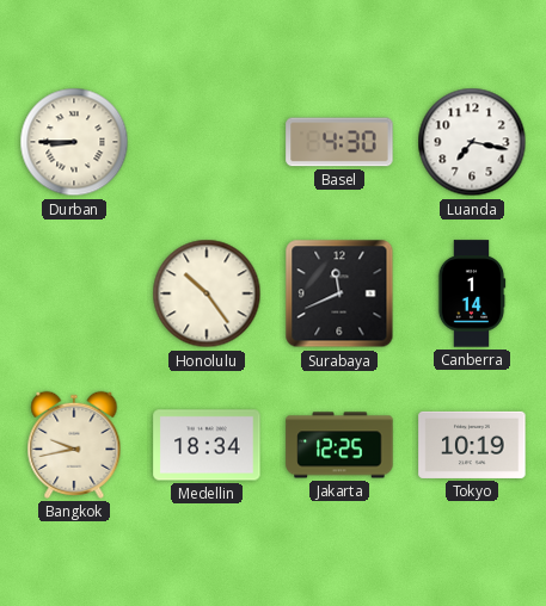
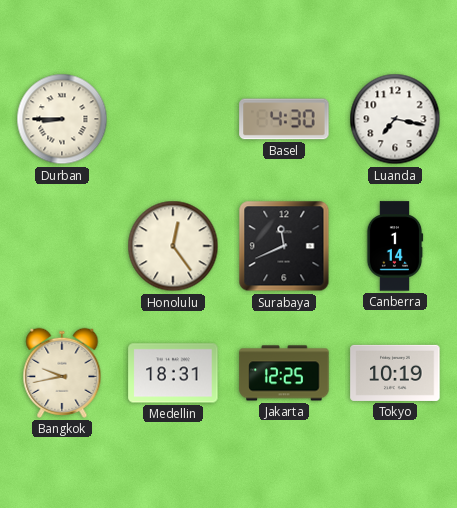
Honolulu: 10:24 -> 12:24
Medellin: 18:34 -> 18:31
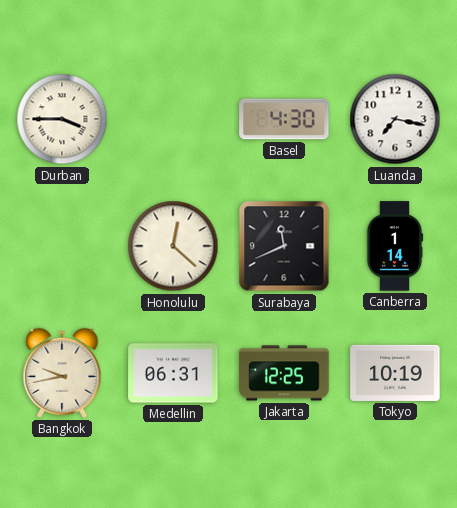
Durban: 8:45 -> 3:45
Honolulu: 12:24 -> 12:22
Medellin: 18:31 -> 06:31
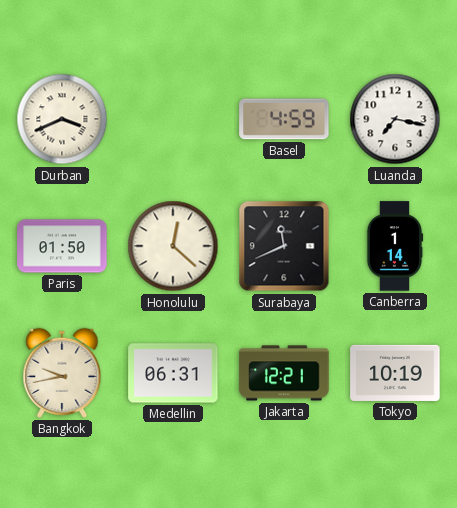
Durban: 3:45 -> 3:41
Basel: 4:30 -> 4:59
Paris: none -> 01:50
Jakarta: 12:25 -> 12:21
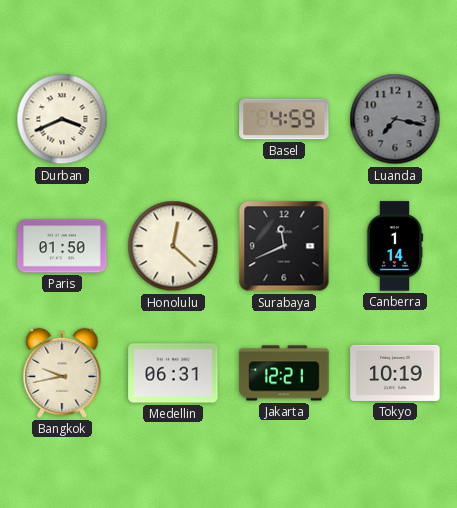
Luanda dial: white -> grey
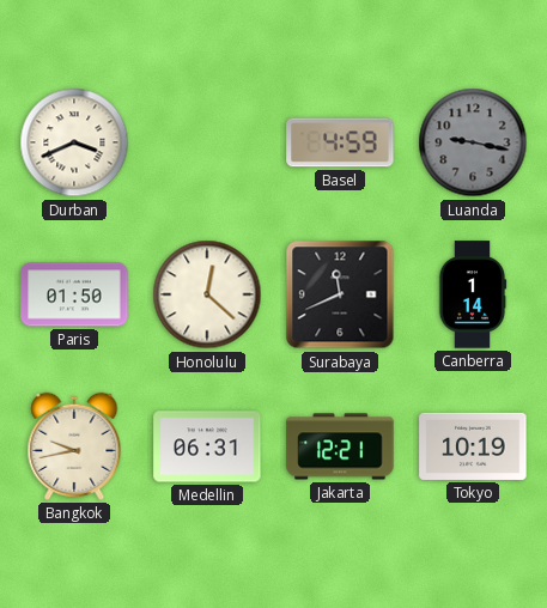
Luanda: 7:17 -> 9:17
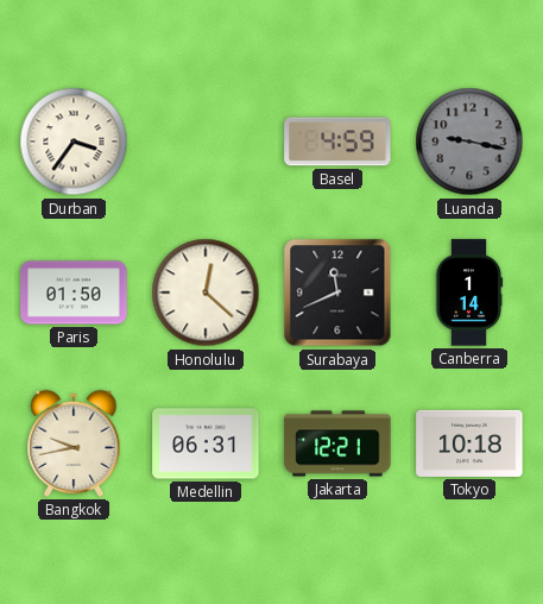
Durban: 3:41 -> 3:36
Tokyo: 10:19 -> 10:18
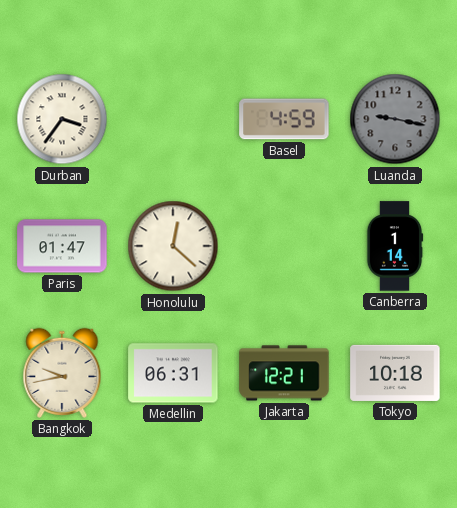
Paris: 01:50 -> 01:47
Surabaya: 11:41 -> none
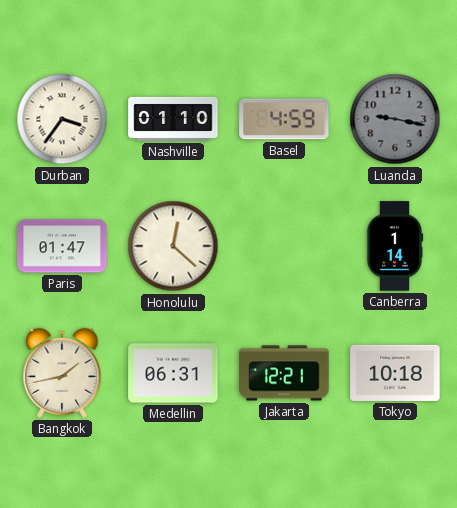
Nashville: none -> 01:10
Bangkok: 9:43 -> 1:43
